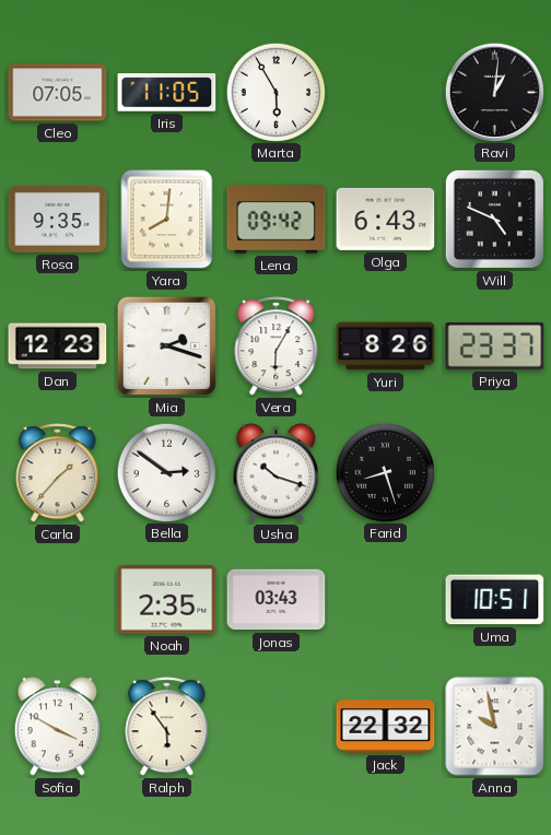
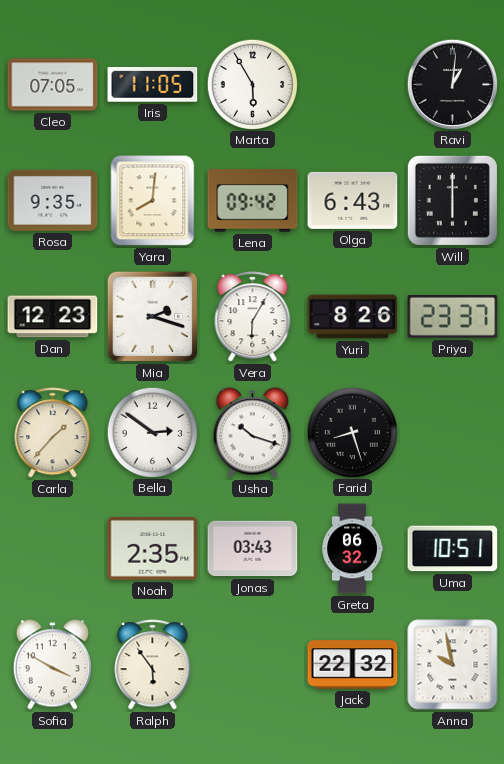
Will: 4:49 -> 6:00
Greta: none -> 06:32
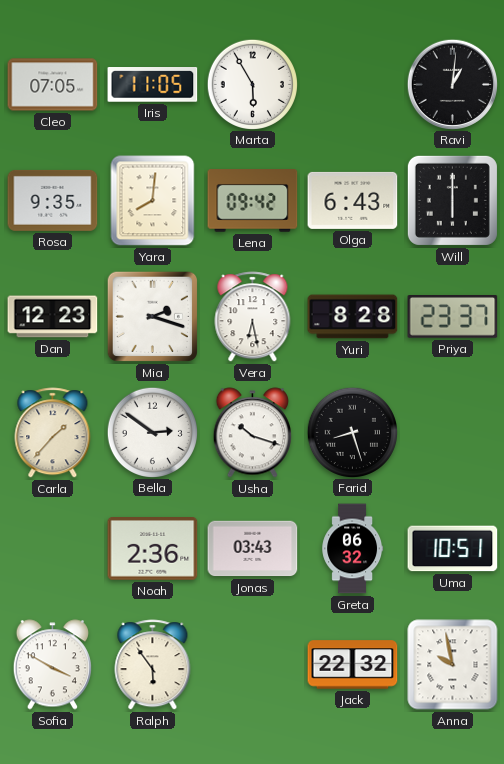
Vera: 6:05 -> 6:28
Yuri: 8:26 -> 8:28
Noah: 2:35 -> 2:36
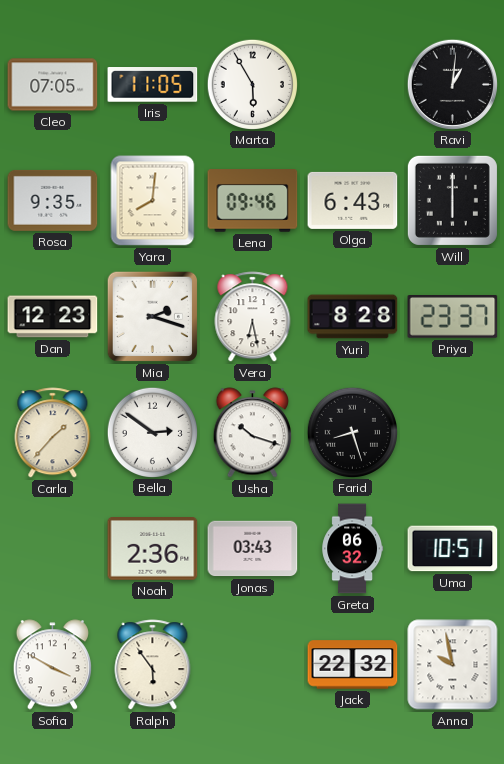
Lena: 09:42 -> 09:46
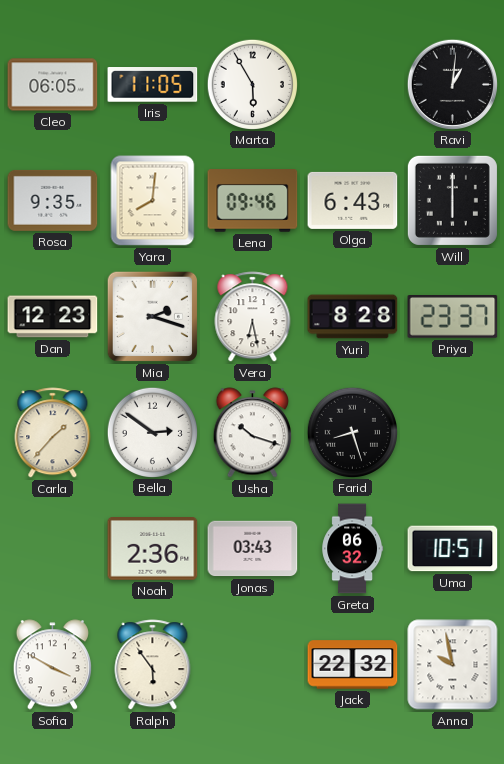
Cleo: 07:05 -> 06:05
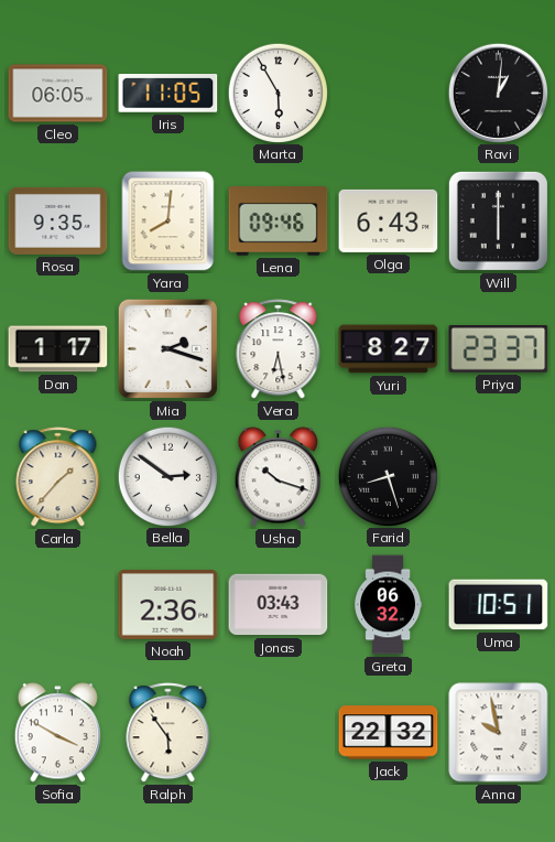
Dan: 12:23 -> 1:17
Yuri: 8:28 -> 8:27
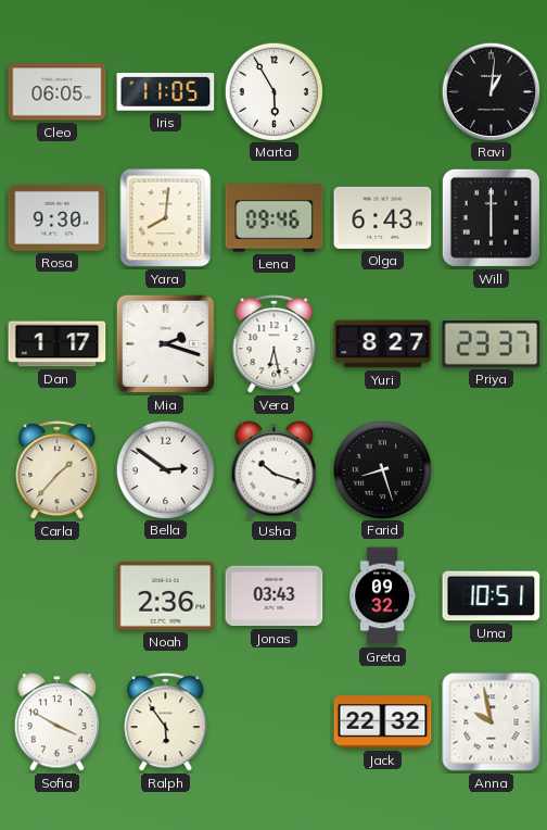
Rosa: 9:35 -> 9:30
Greta: 06:32 -> 09:32
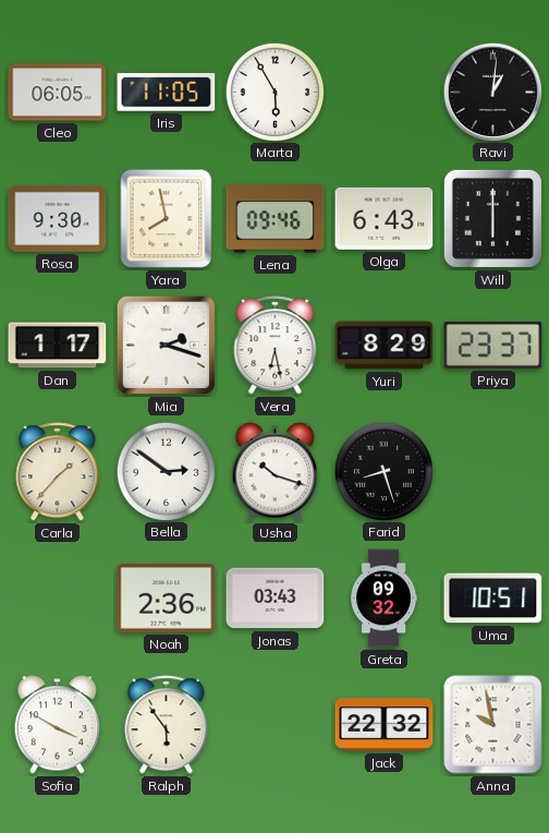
Yara: 8:01 -> 7:58
Yuri: 8:27 -> 8:29
